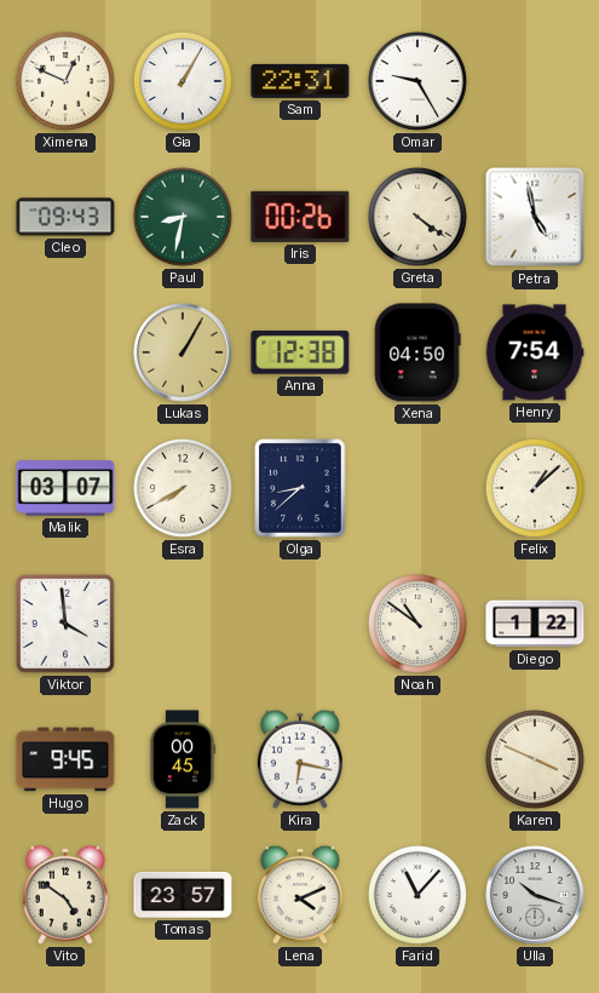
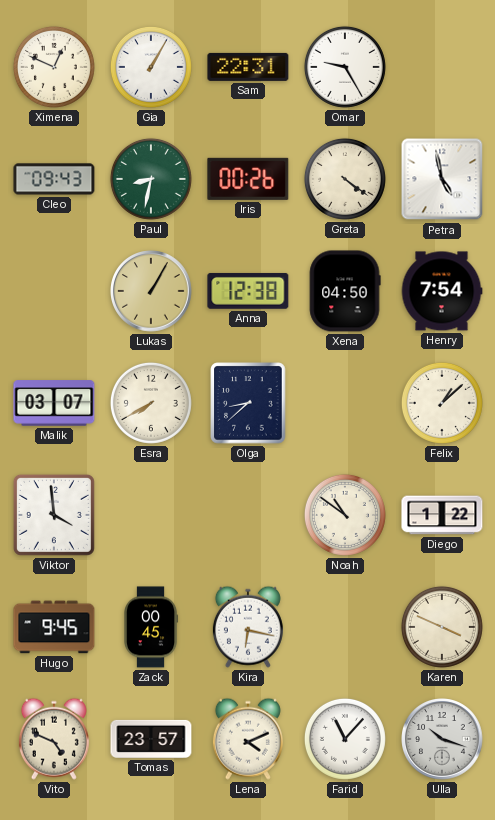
Vito: 4:51 -> 4:49
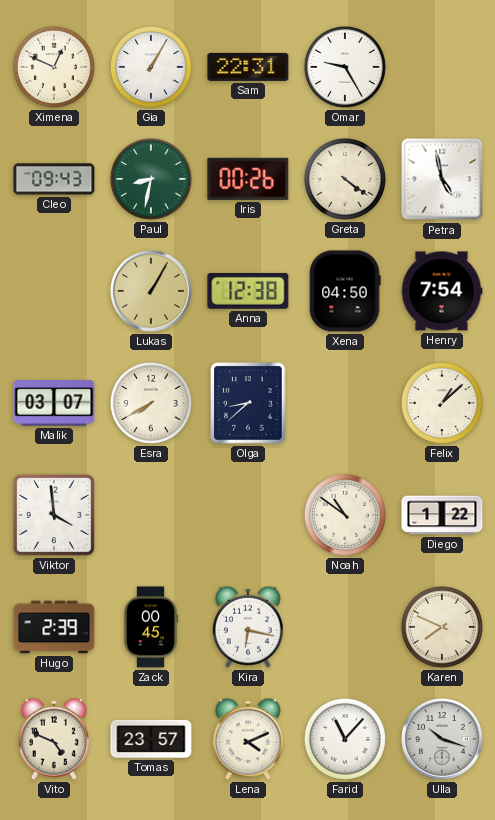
Hugo: 9:45 -> 2:39
Karen: 3:49 -> 7:49
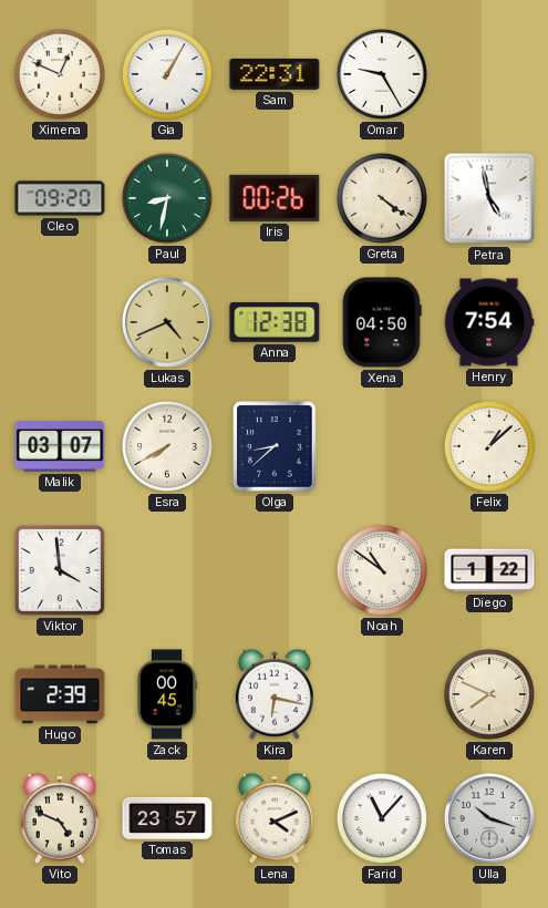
Cleo: 09:43 -> 09:20
Lukas: 1:05 -> 4:41
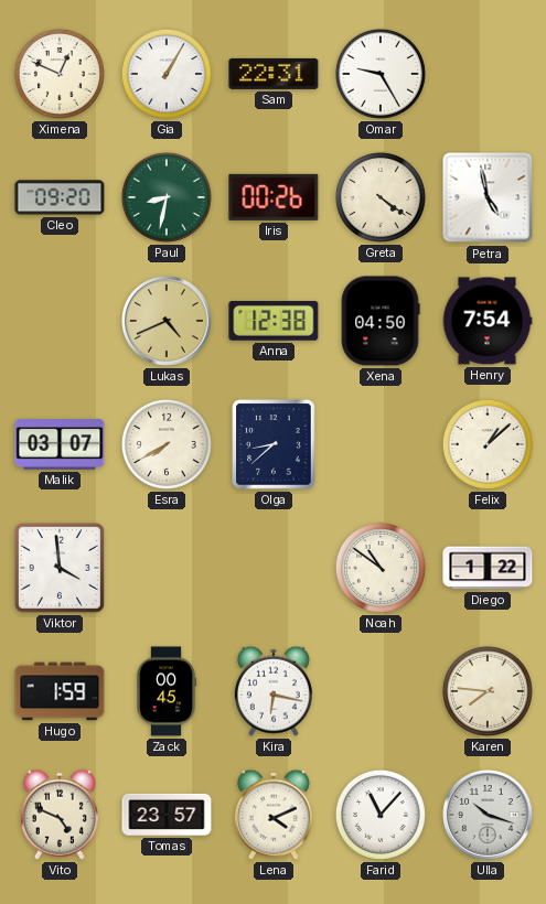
Hugo: 2:39 -> 1:59
Karen: 7:49 -> 7:46
